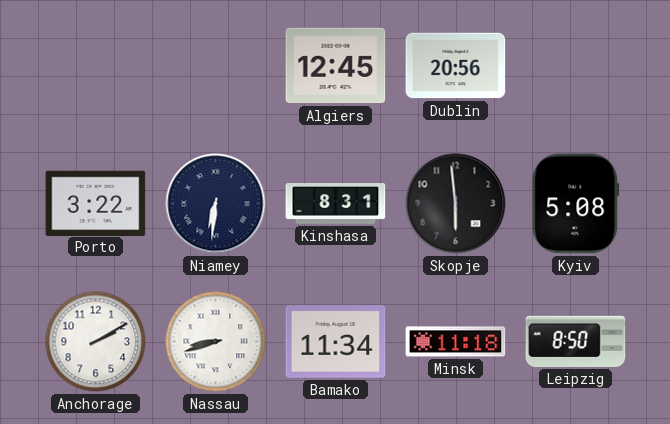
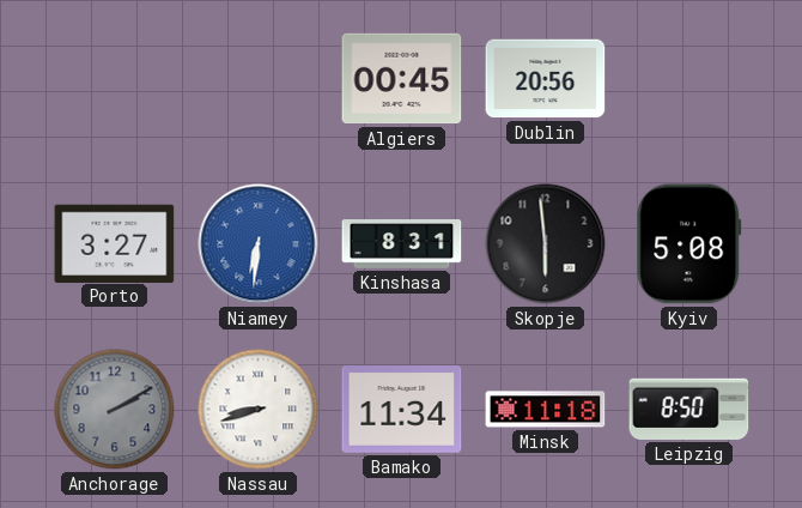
Algiers: 12:45 -> 00:45
Porto: 3:22 -> 3:27
Niamey dial: navy -> blue
Anchorage dial: white -> grey
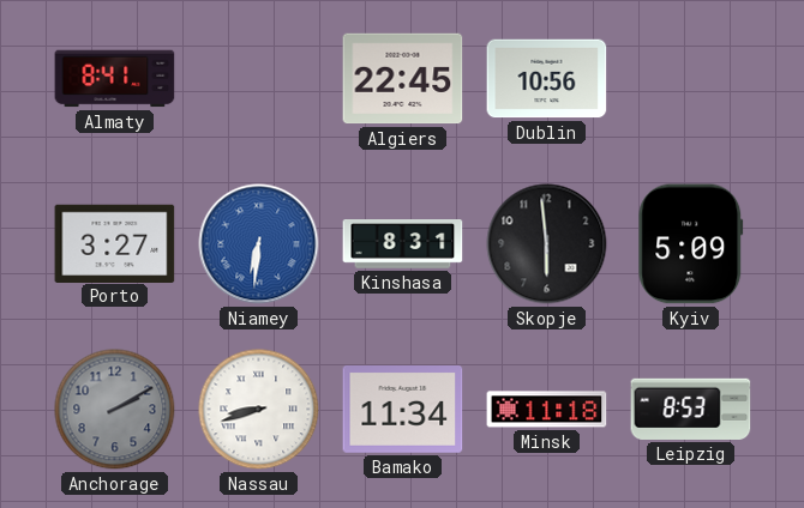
Almaty: none -> 8:41
Algiers: 00:45 -> 22:45
Dublin: 20:56 -> 10:56
Kyiv: 5:08 -> 5:09
Leipzig: 8:50 -> 8:53
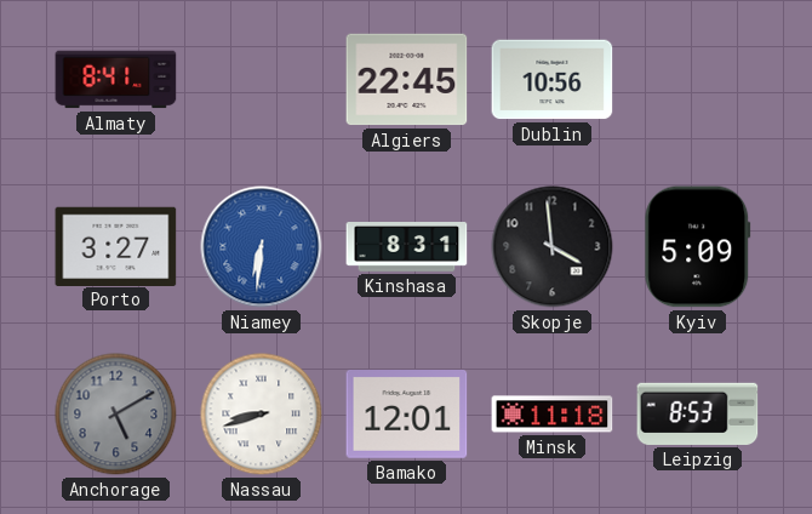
Skopje: 5:59 -> 3:59
Anchorage: 2:10 -> 5:10
Bamako: 11:34 -> 12:01
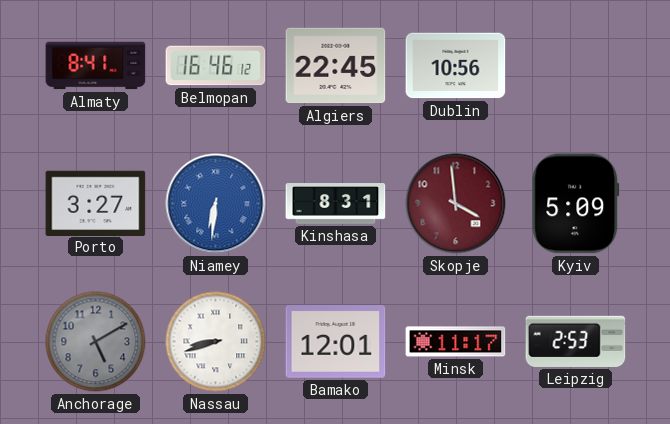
Belmopan: none -> 16:46
Skopje dial: black -> burgundy
Minsk: 11:18 -> 11:17
Leipzig: 8:53 -> 2:53
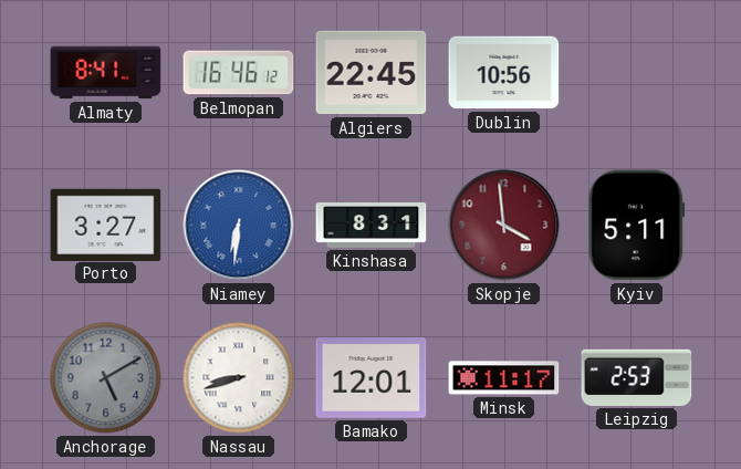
Kyiv: 5:09 -> 5:11
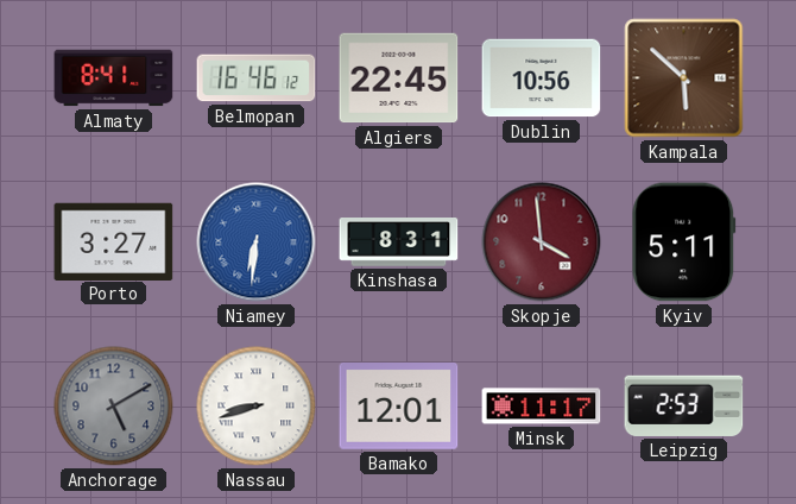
Kampala: none -> 5:52
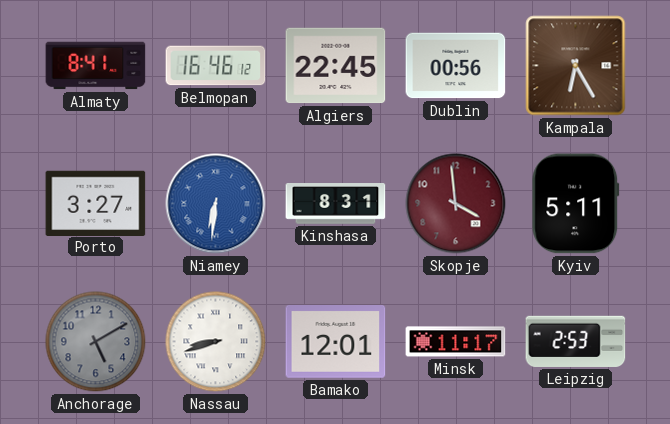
Dublin: 10:56 -> 00:56
Kampala: 5:52 -> 6:25
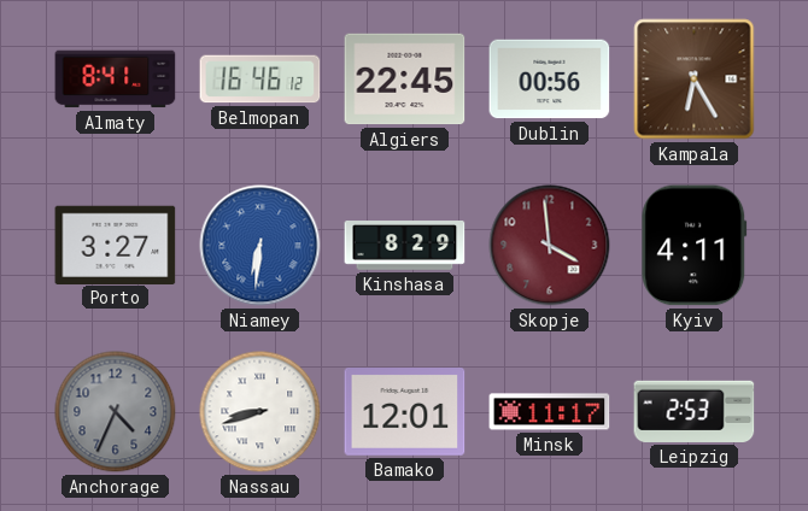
Kinshasa: 8:31 -> 8:29
Kyiv: 5:11 -> 4:11
Anchorage: 5:10 -> 4:34
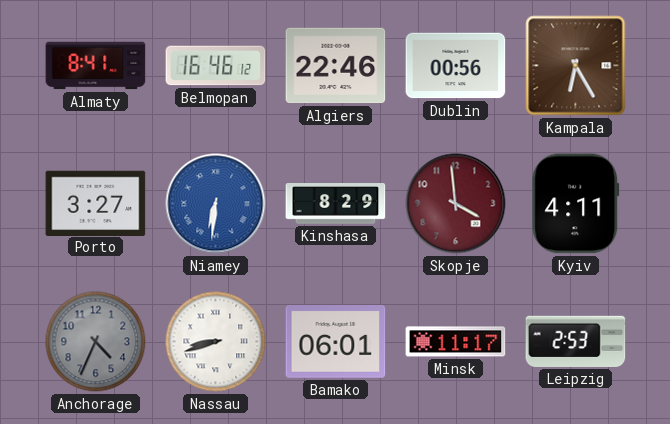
Algiers: 22:45 -> 22:46
Bamako: 12:01 -> 06:01
